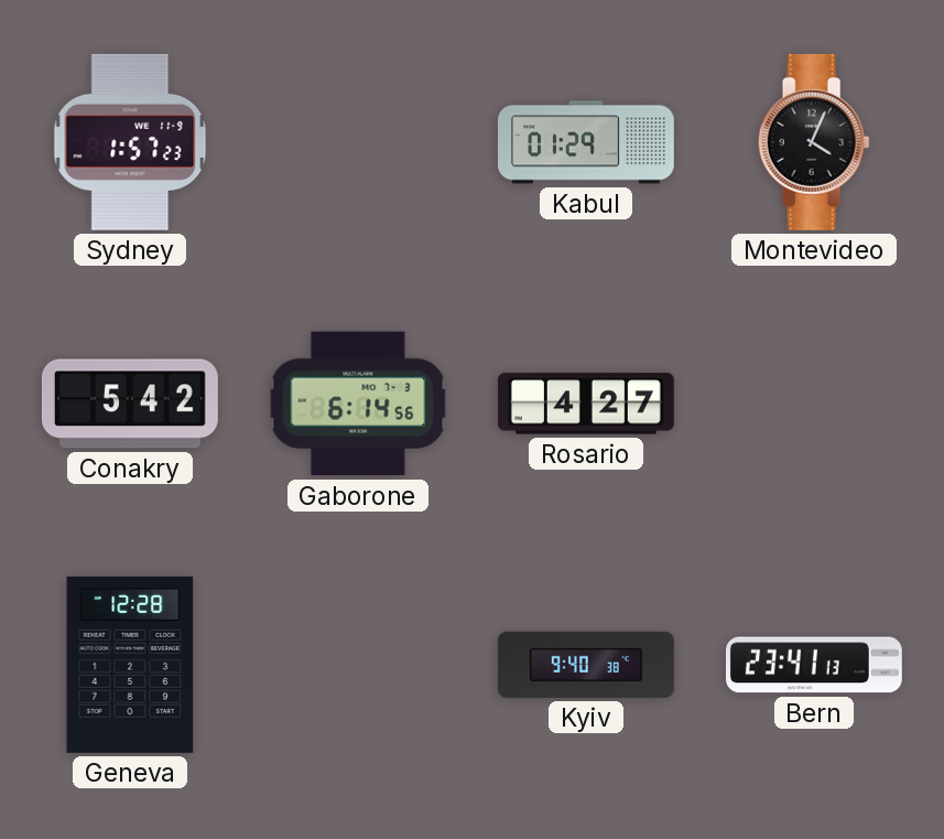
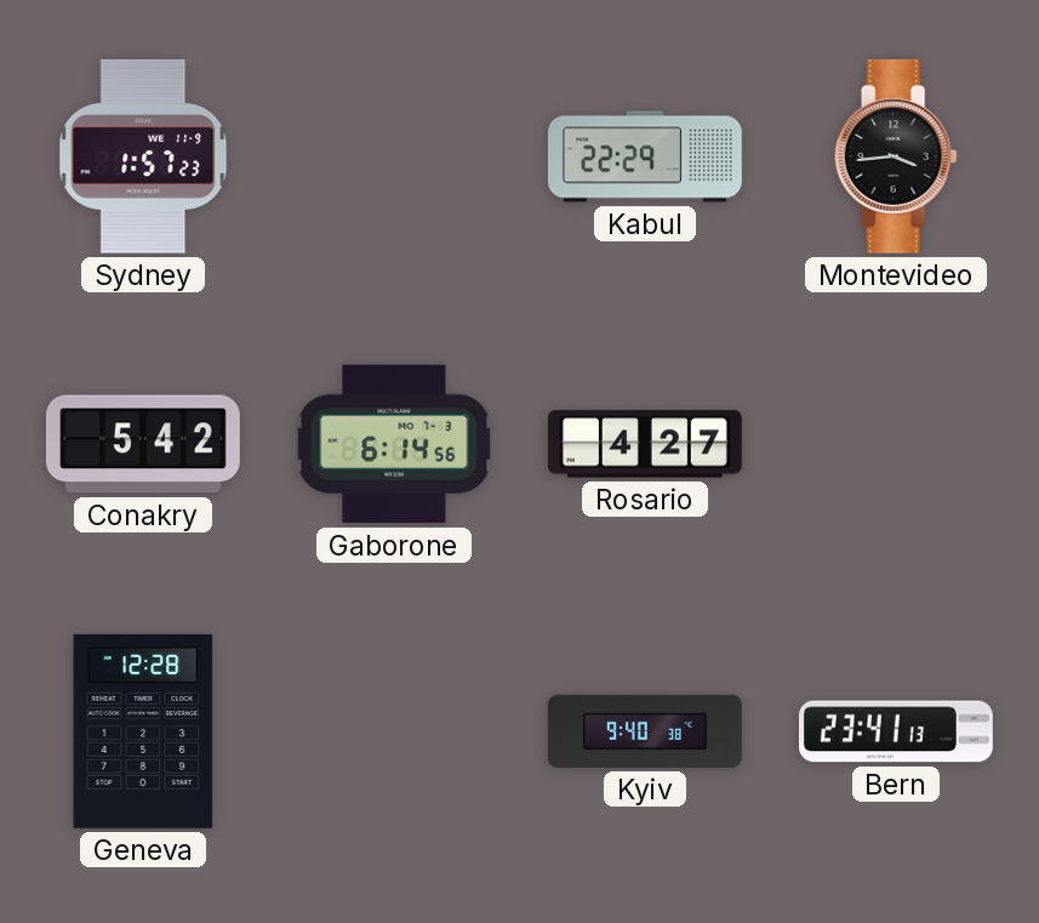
Kabul: 01:29 -> 22:29
Montevideo: 4:04 -> 3:44
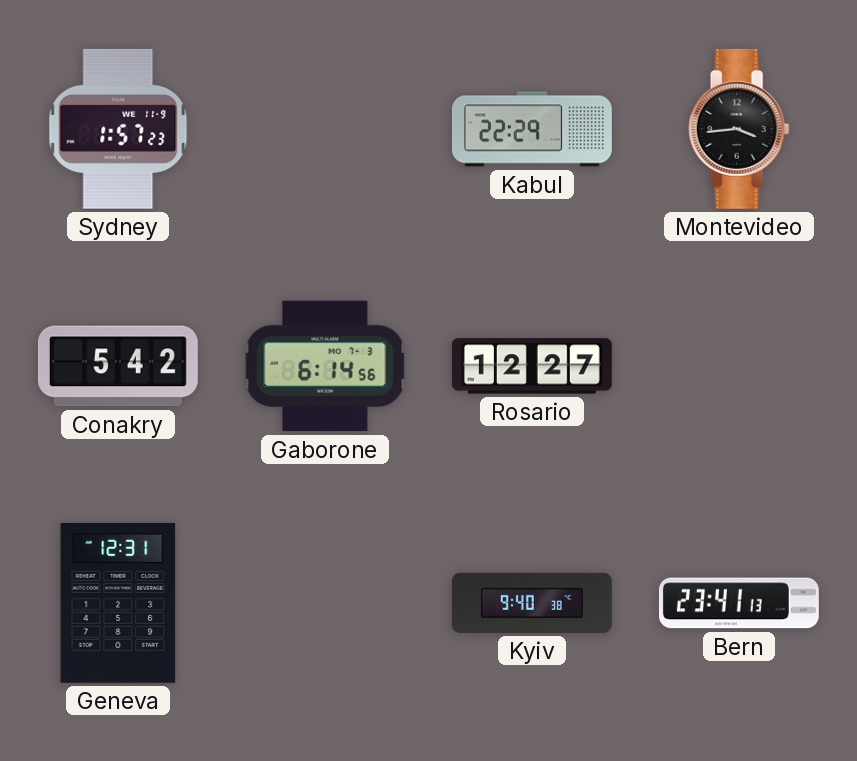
Rosario: 4:27 -> 12:27
Geneva: 12:28 -> 12:31
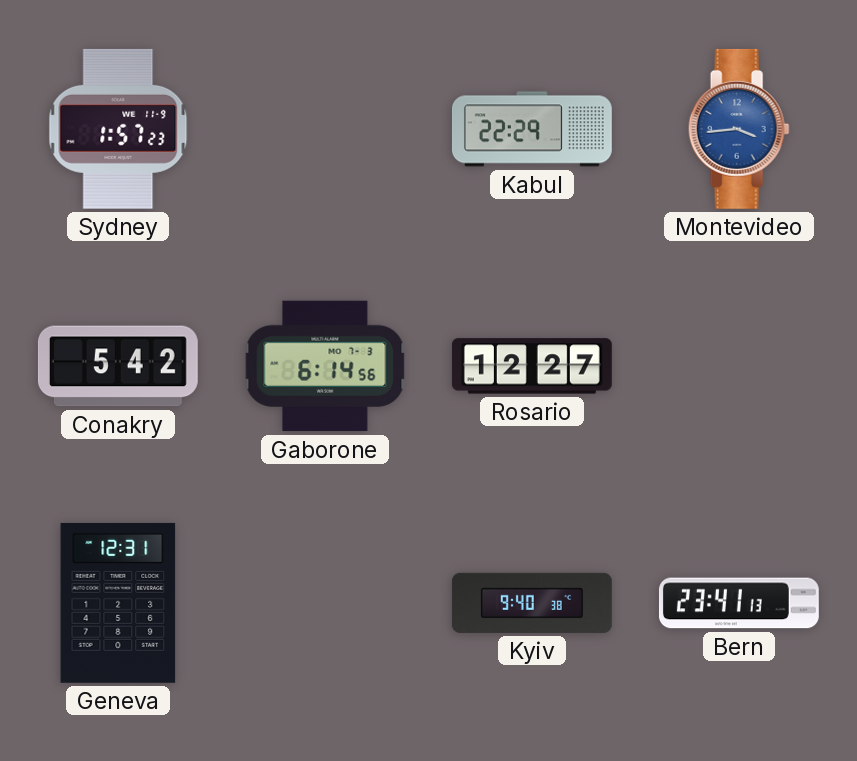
Montevideo dial: black -> blue
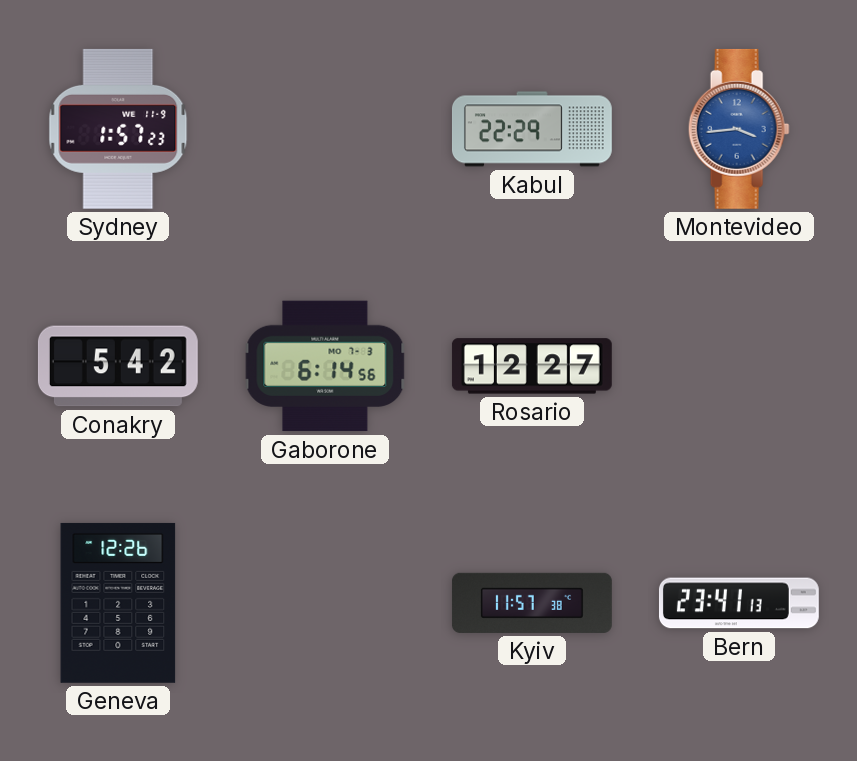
Geneva: 12:31 -> 12:26
Kyiv: 9:40 -> 11:57
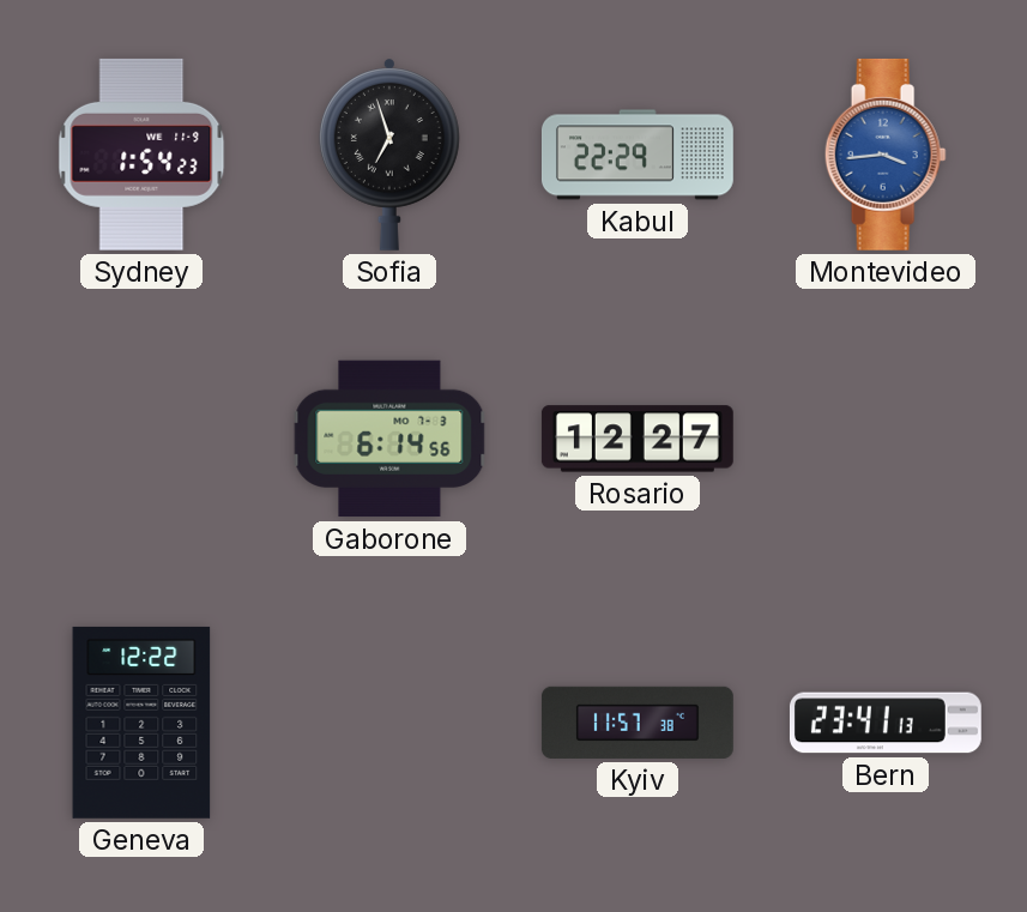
Sydney: 1:57 -> 1:54
Sofia: none -> 6:57
Conakry: 5:42 -> none
Geneva: 12:26 -> 12:22
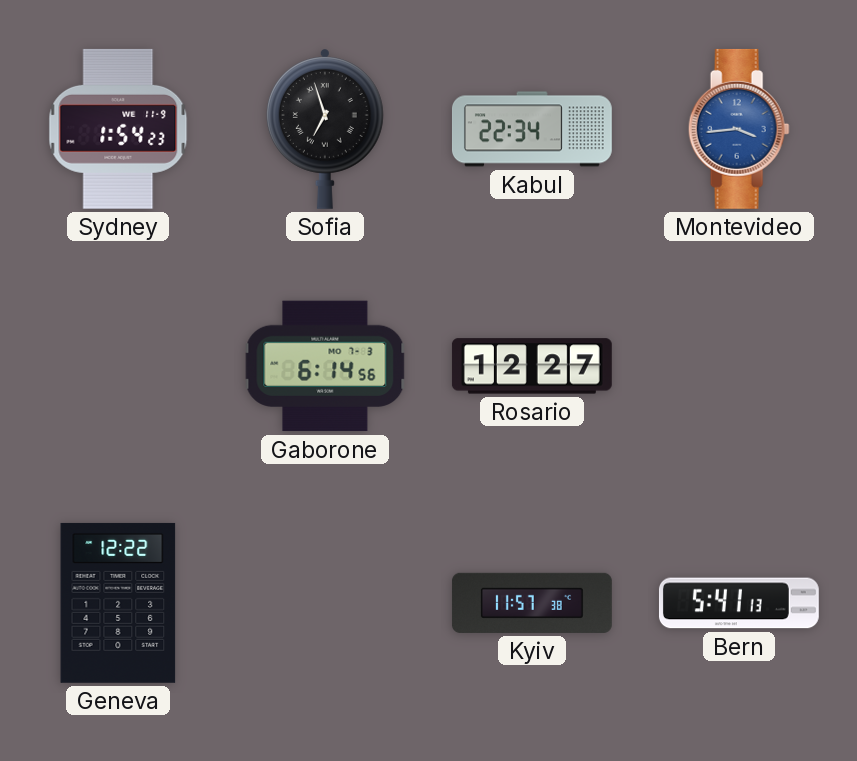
Kabul: 22:29 -> 22:34
Bern: 23:41 -> 5:41
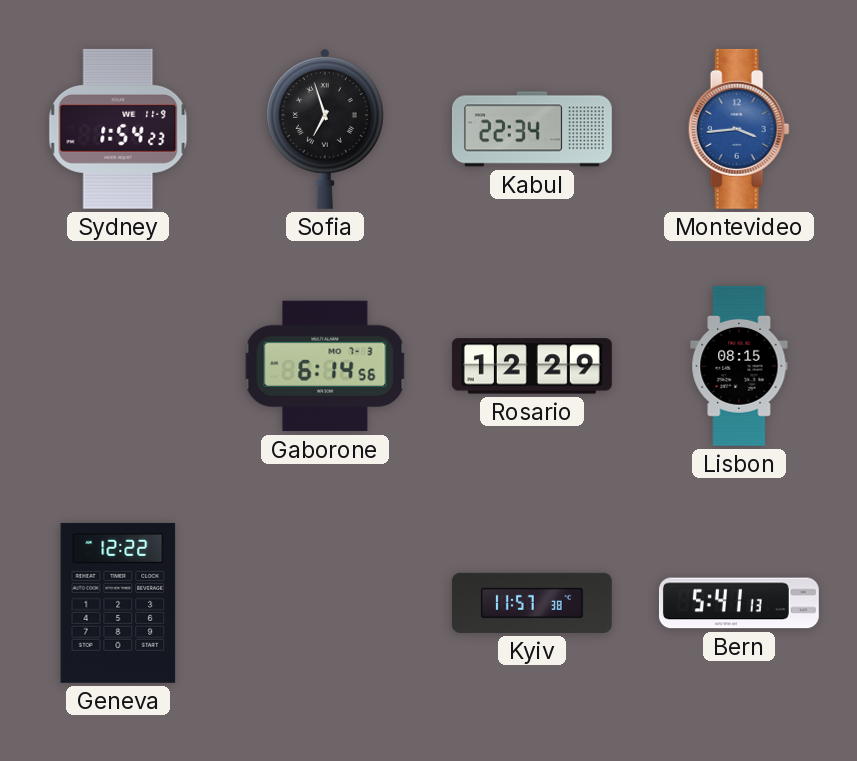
Rosario: 12:27 -> 12:29
Lisbon: none -> 08:15
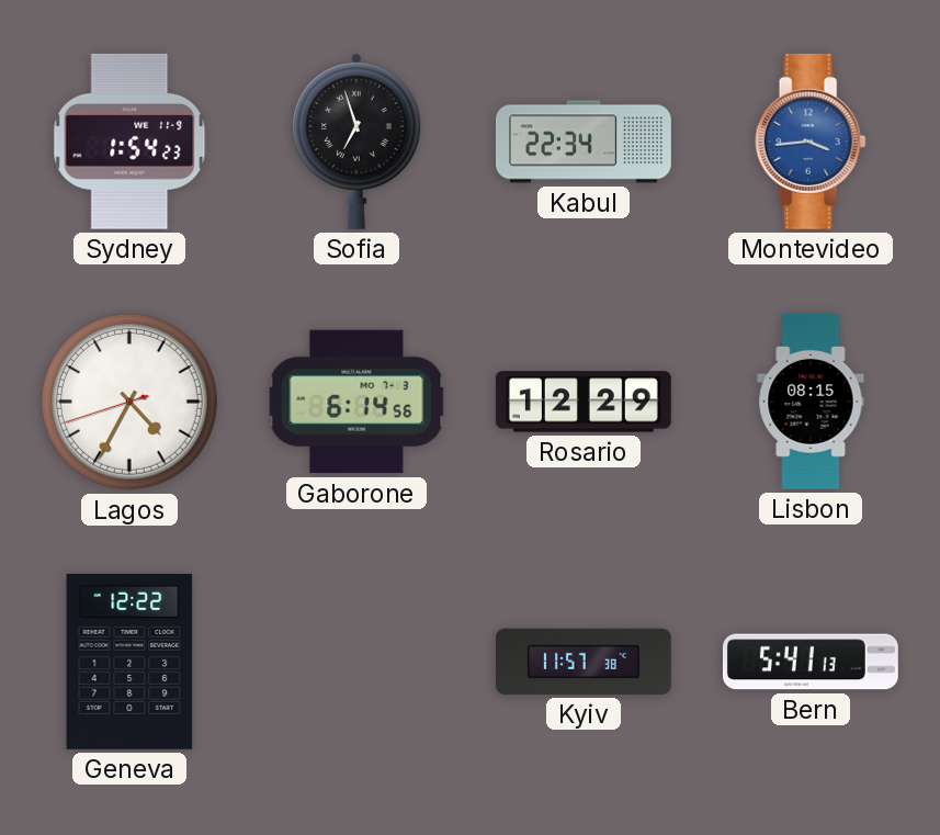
Lagos: none -> 4:34
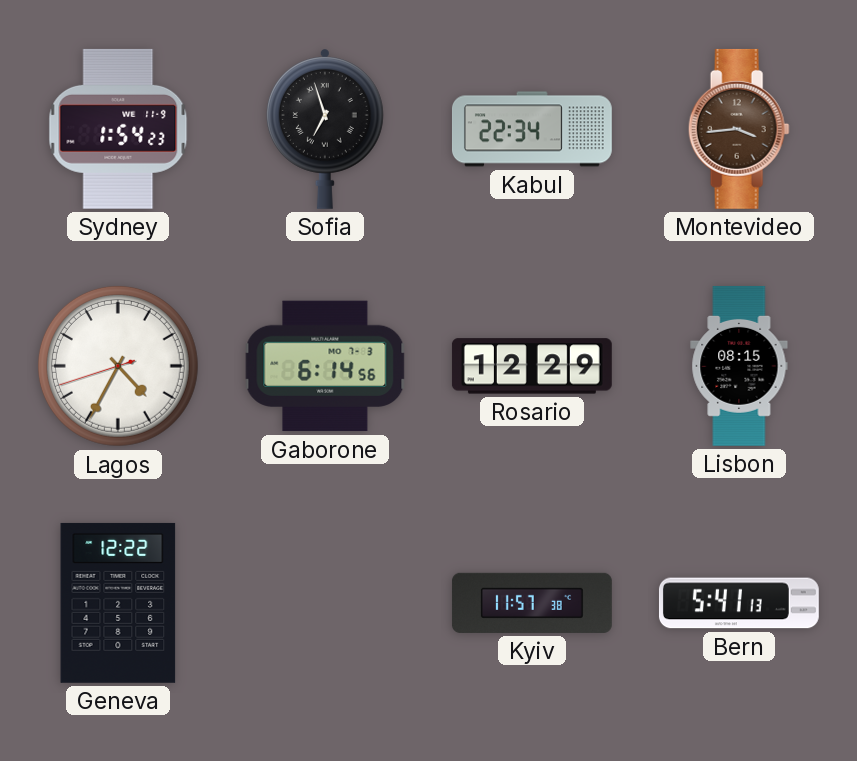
Montevideo dial: blue -> brown
